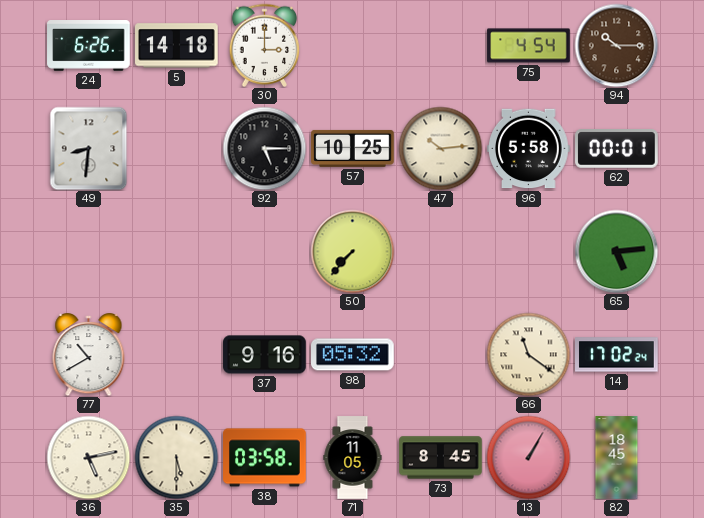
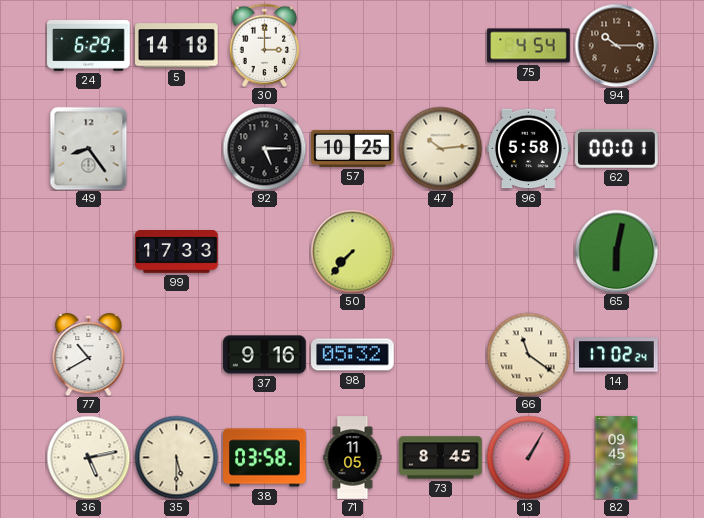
24: 6:26 -> 6:29
49: 8:31 -> 8:24
99: none -> 17:33
65: 5:14 -> 6:02
82: 18:45 -> 09:45
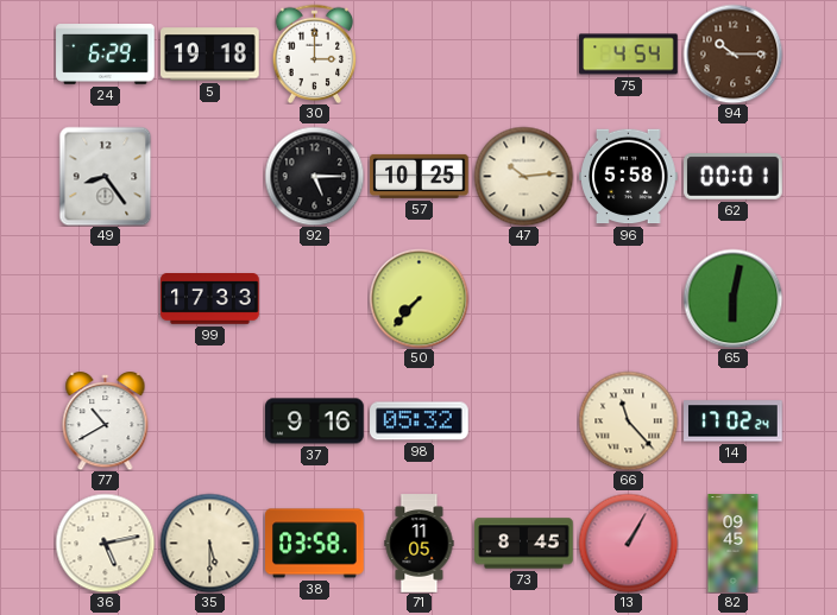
5: 14:18 -> 19:18
66: 11:21 -> 11:23
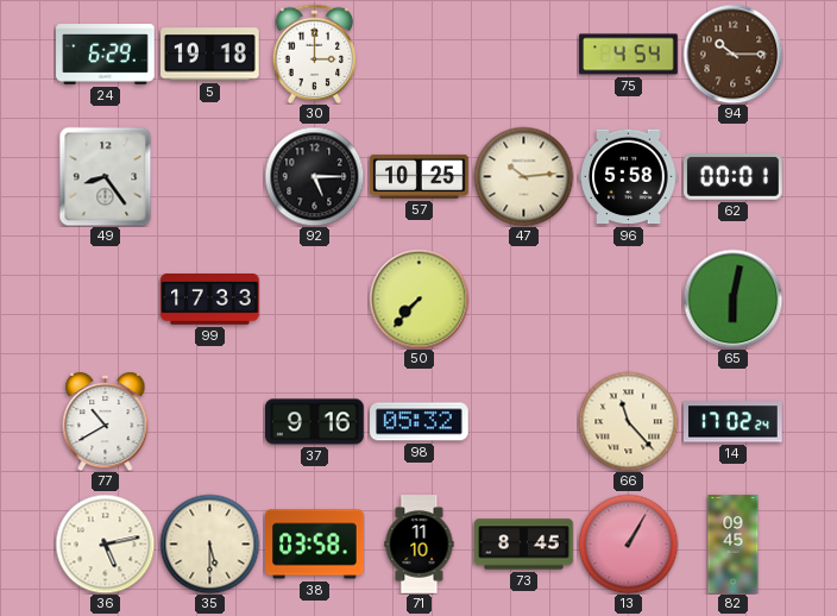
71: 11:05 -> 11:10
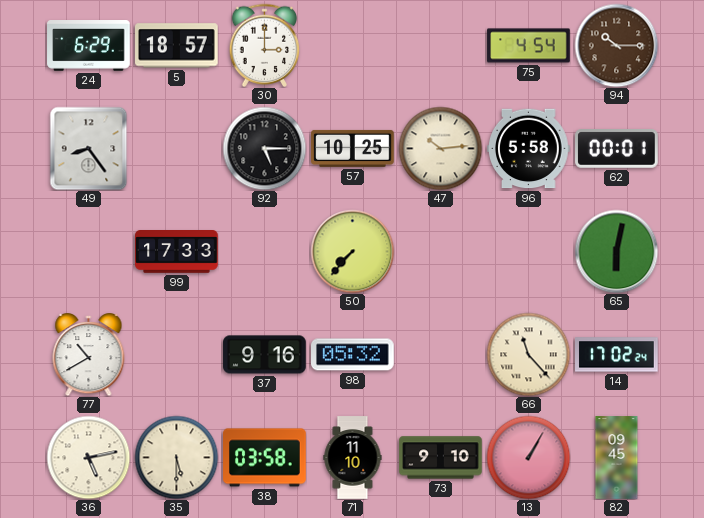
5: 19:18 -> 18:57
73: 8:45 -> 9:10
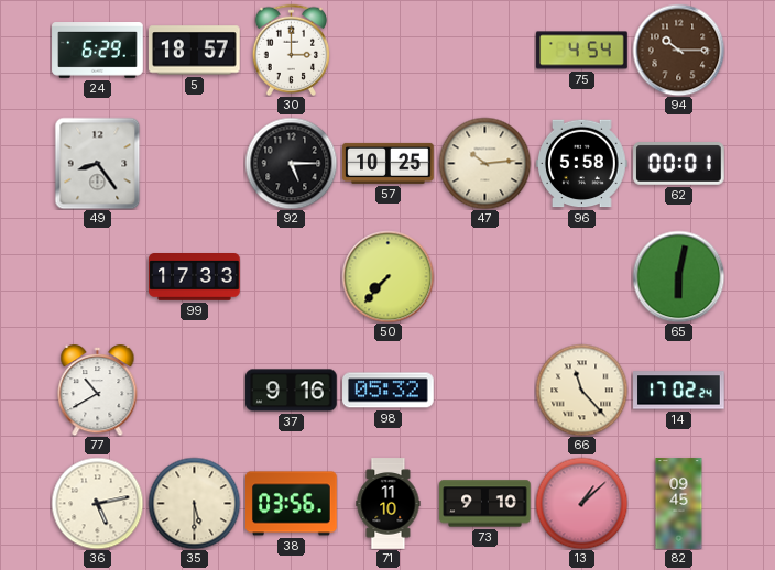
38: 03:58 -> 03:56
13: 1:05 -> 1:08
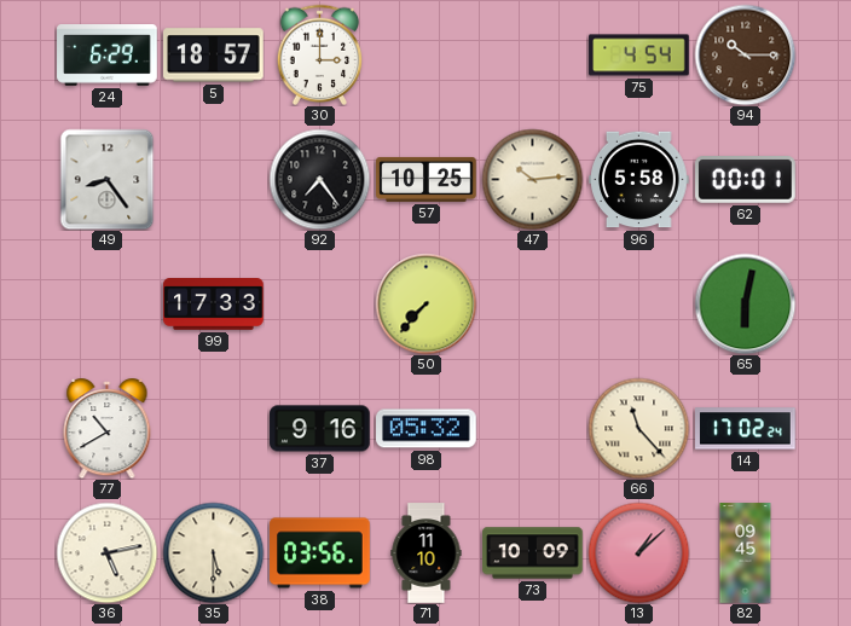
92: 5:15 -> 7:24
73: 9:10 -> 10:09
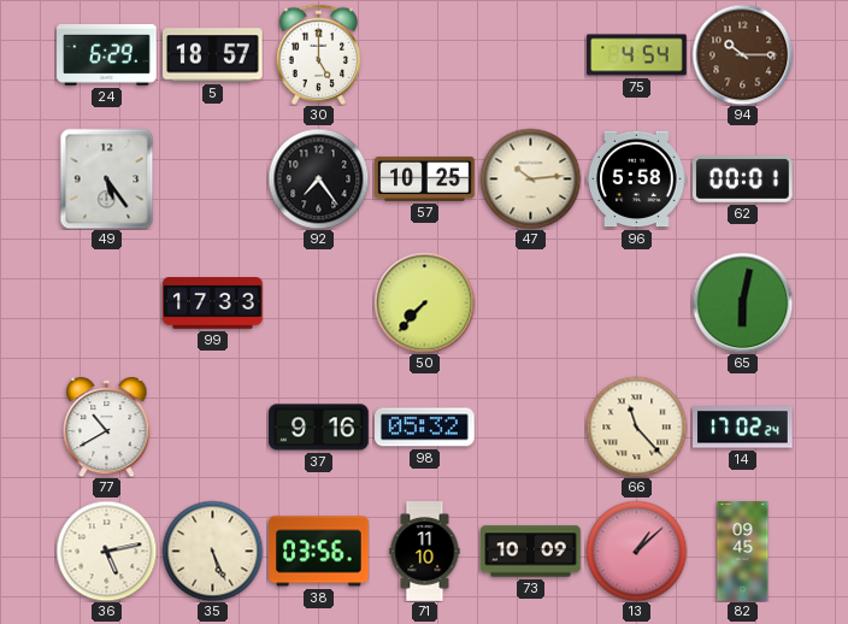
30: 3:00 -> 5:00
49: 8:24 -> 5:24
35: 5:30 -> 5:26
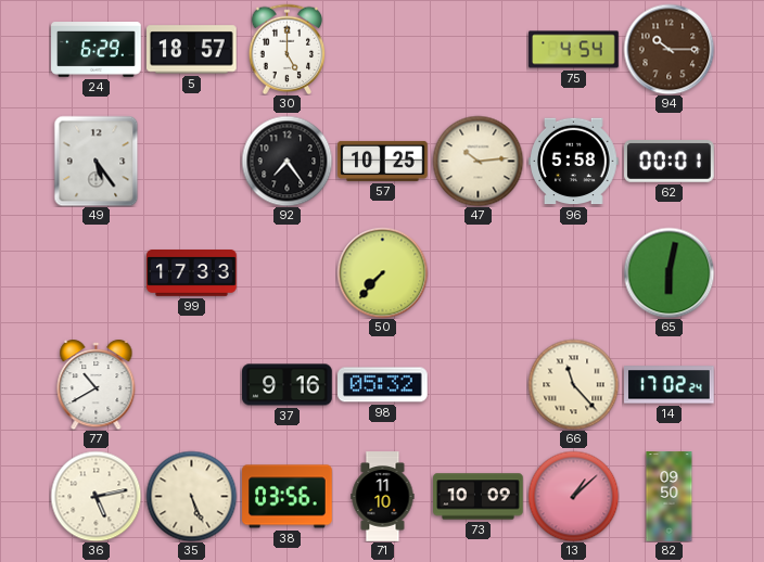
82: 09:45 -> 09:50
